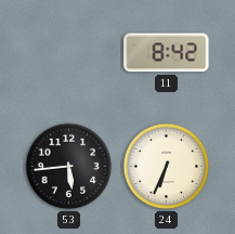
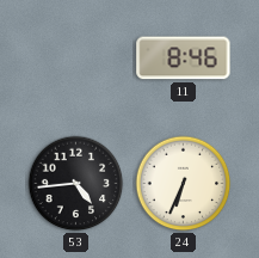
11: 8:42 -> 8:46
53: 5:44 -> 4:44
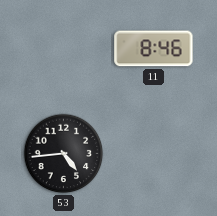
24: 6:34 -> none
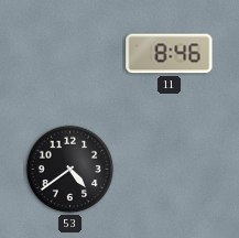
53: 4:44 -> 4:39
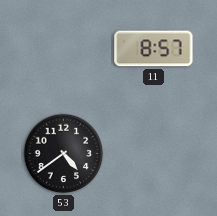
11: 8:46 -> 8:57
